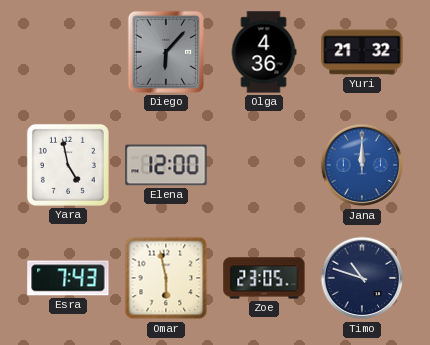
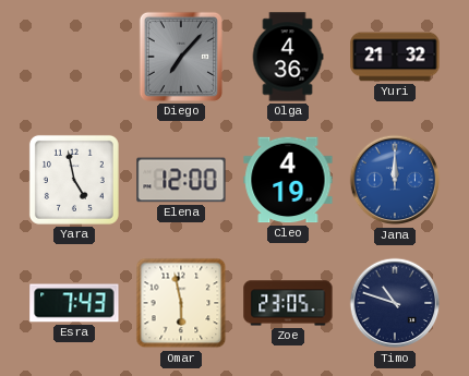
Diego: 6:07 -> 7:07
Cleo: none -> 4:19
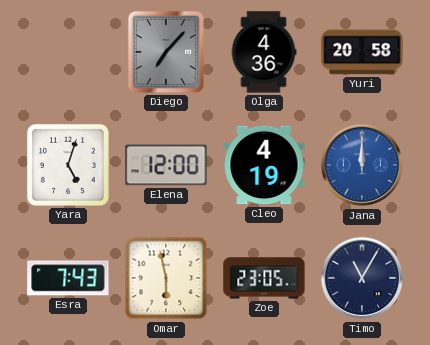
Yuri: 21:32 -> 20:58
Yara: 4:58 -> 5:03
Timo: 10:48 -> 11:05
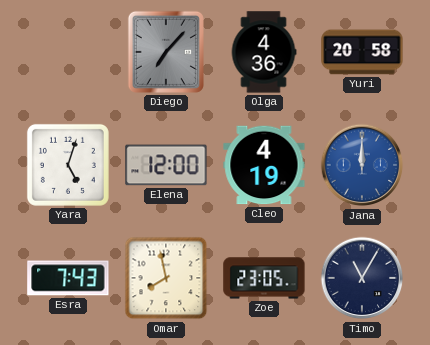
Omar: 5:58 -> 7:58
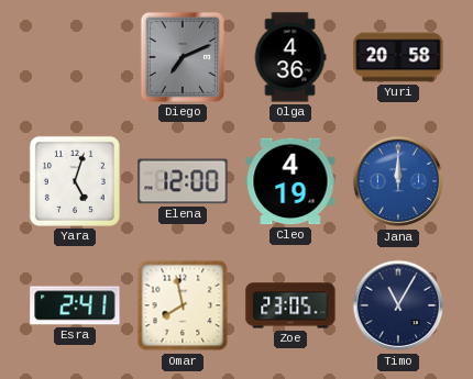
Diego: 7:07 -> 7:11
Esra: 7:43 -> 2:41
